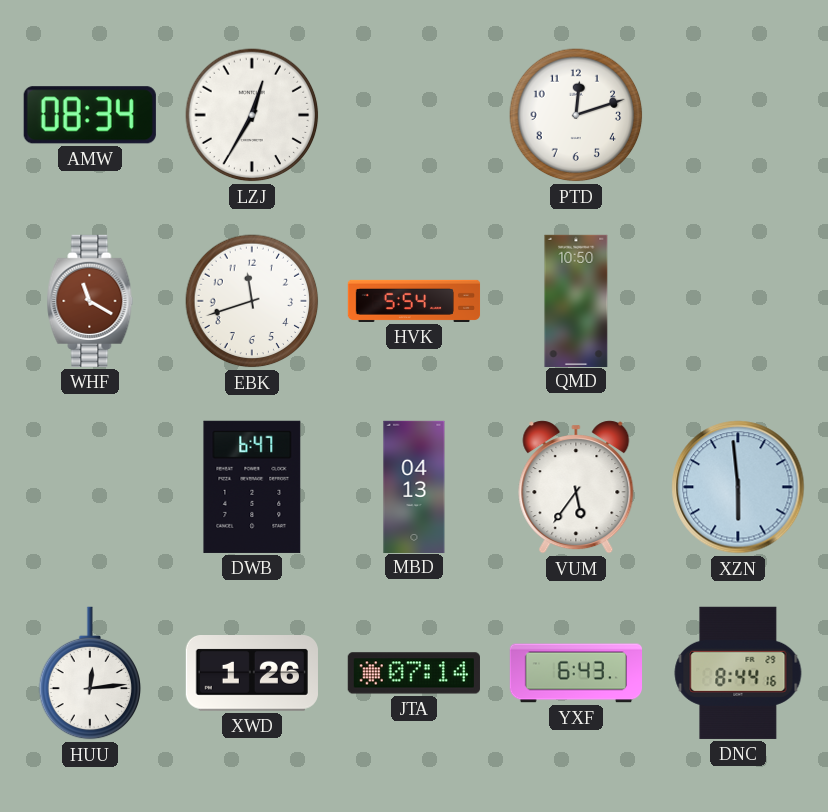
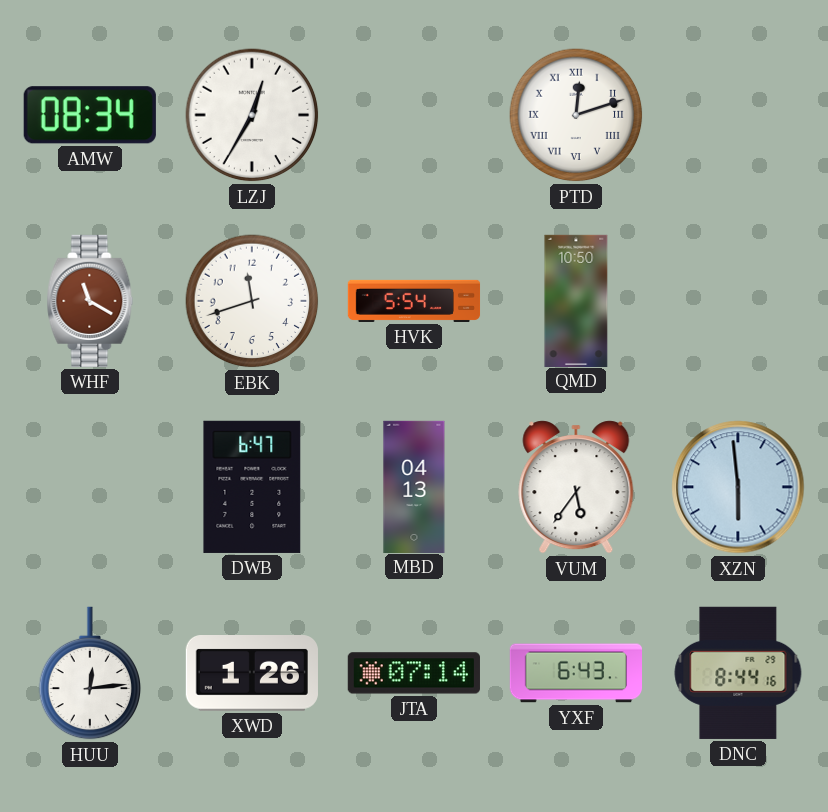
PTD numerals: Arabic -> Roman
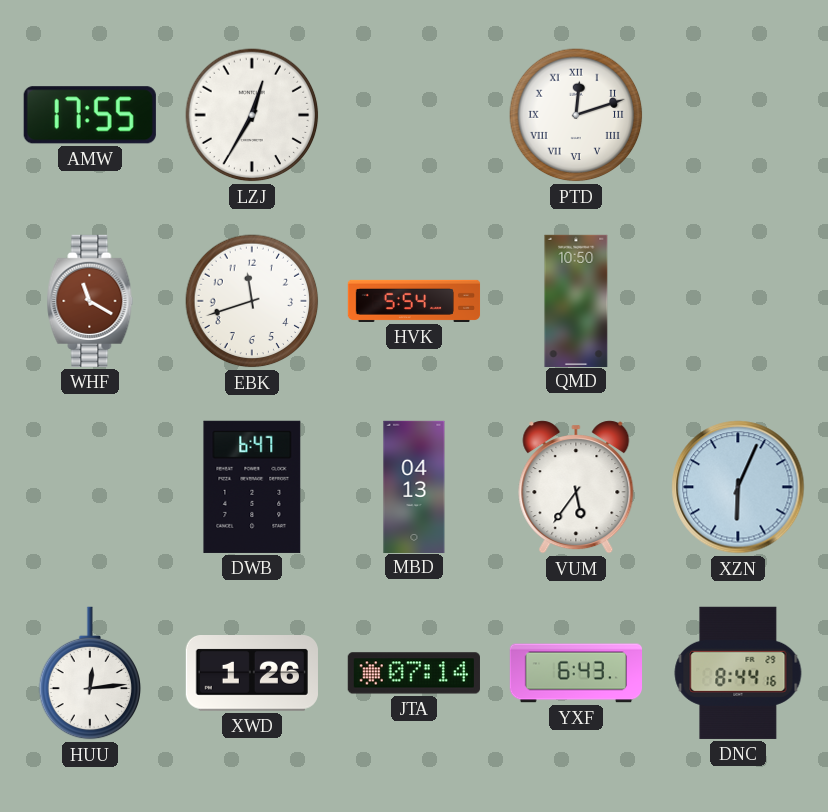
AMW: 08:34 -> 17:55
XZN: 5:59 -> 6:04
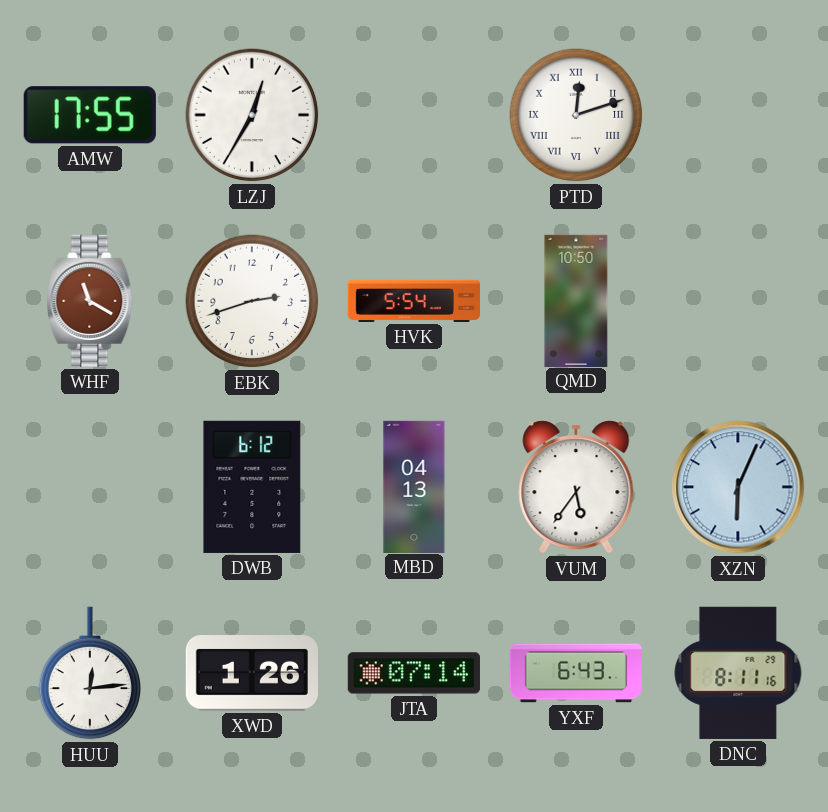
EBK: 11:42 -> 2:42
DWB: 6:47 -> 6:12
DNC: 8:44 -> 8:11
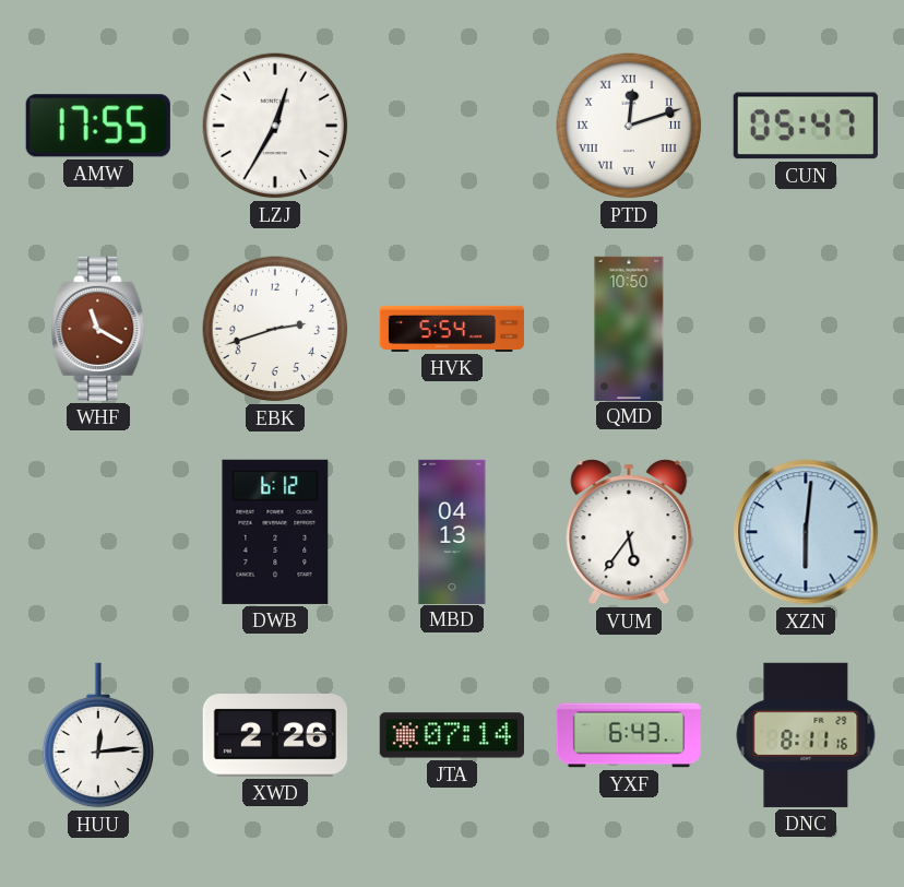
CUN: none -> 05:47
XZN: 6:04 -> 6:01
XWD: 1:26 -> 2:26
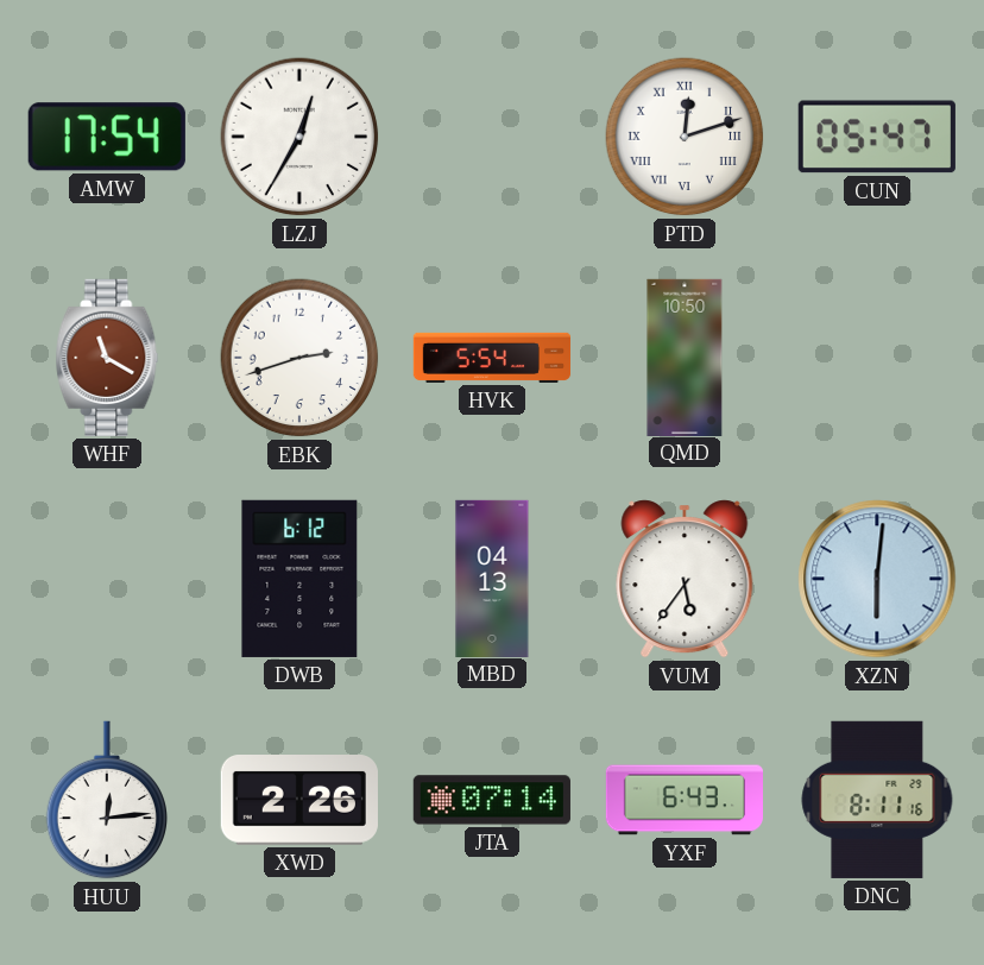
AMW: 17:55 -> 17:54
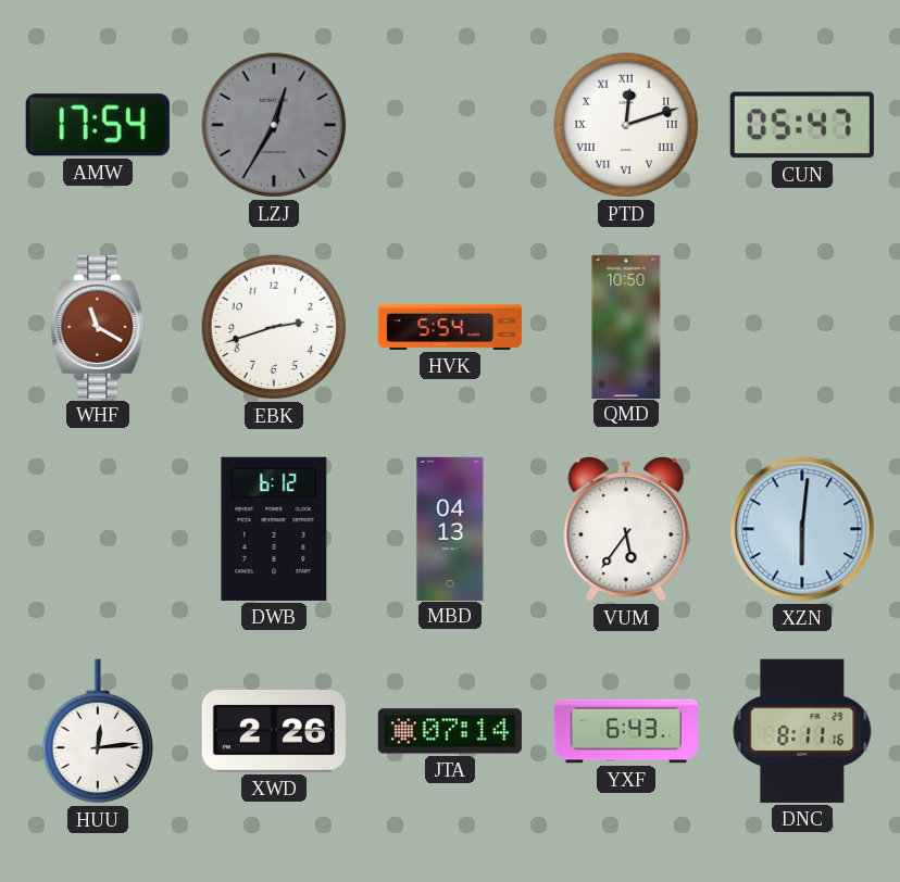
LZJ dial: white -> grey
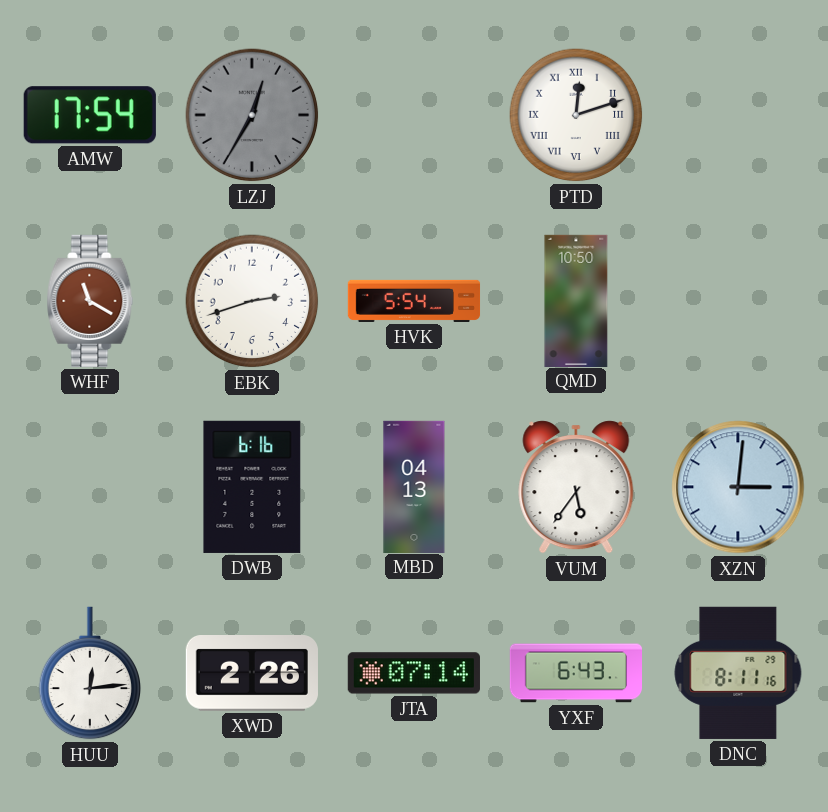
CUN: 05:47 -> none
DWB: 6:12 -> 6:16
XZN: 6:01 -> 3:01
